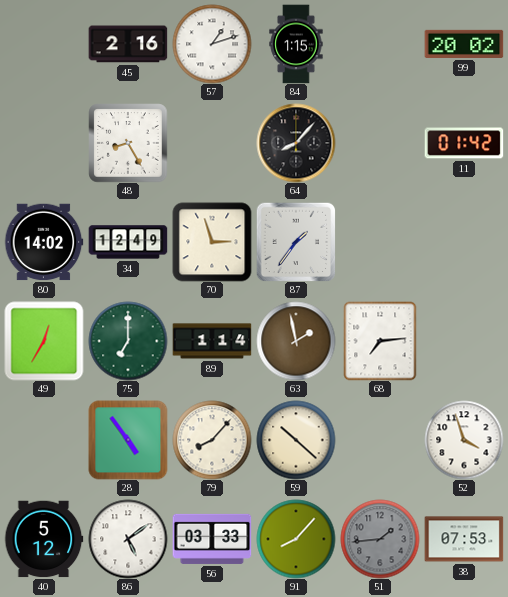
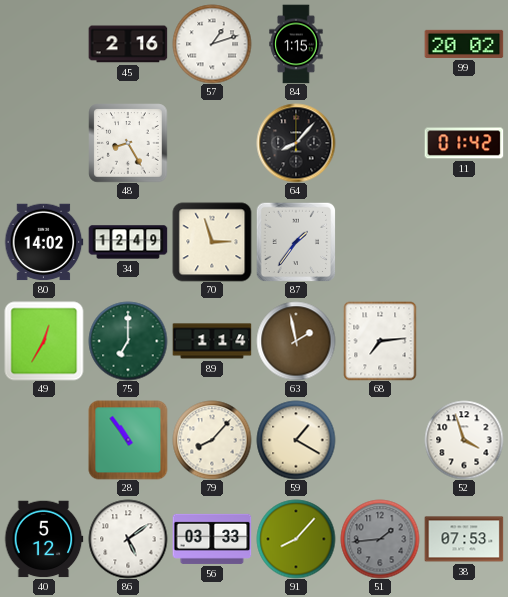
28: 4:54 -> 10:54
59: 10:22 -> 1:20
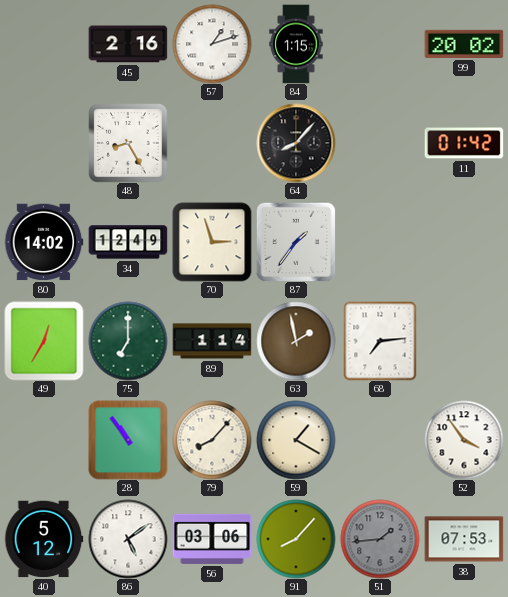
52: 3:57 -> 3:54
56: 03:33 -> 03:06
